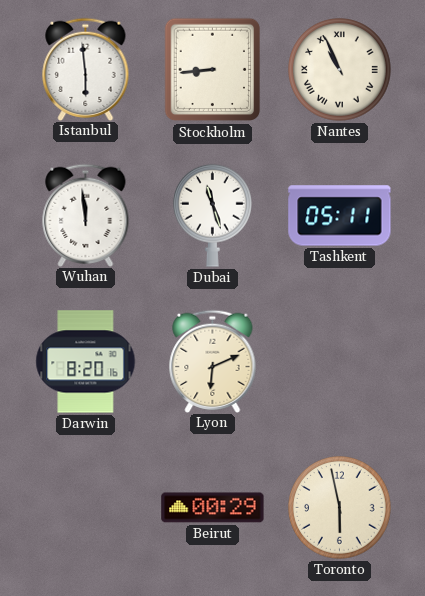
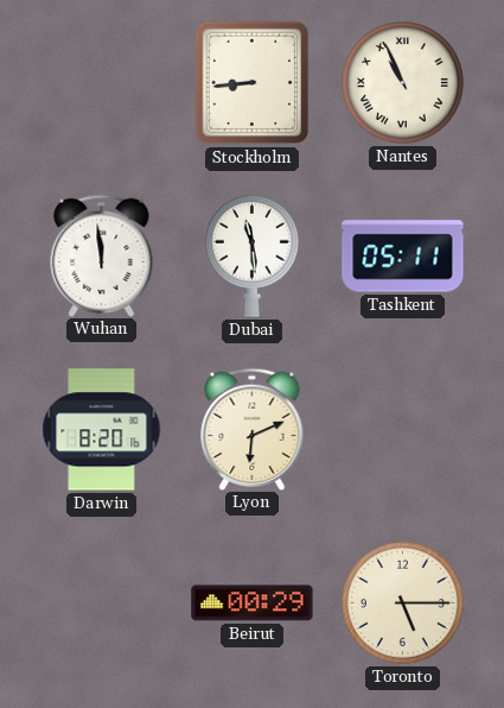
Istanbul: 5:59 -> none
Dubai: 11:27 -> 11:29
Toronto: 5:58 -> 5:15
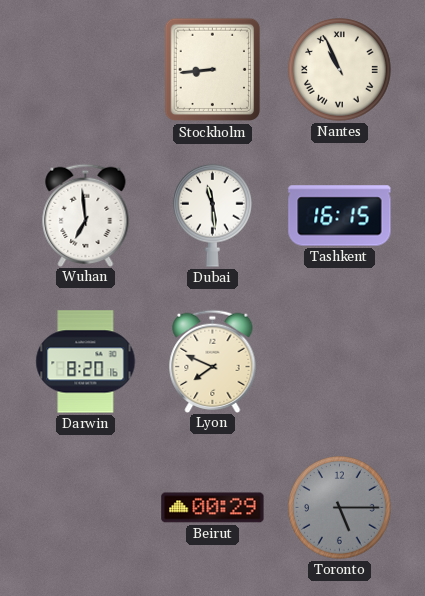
Wuhan: 11:59 -> 6:59
Tashkent: 05:11 -> 16:15
Lyon: 6:11 -> 7:49
Toronto dial: cream -> grey
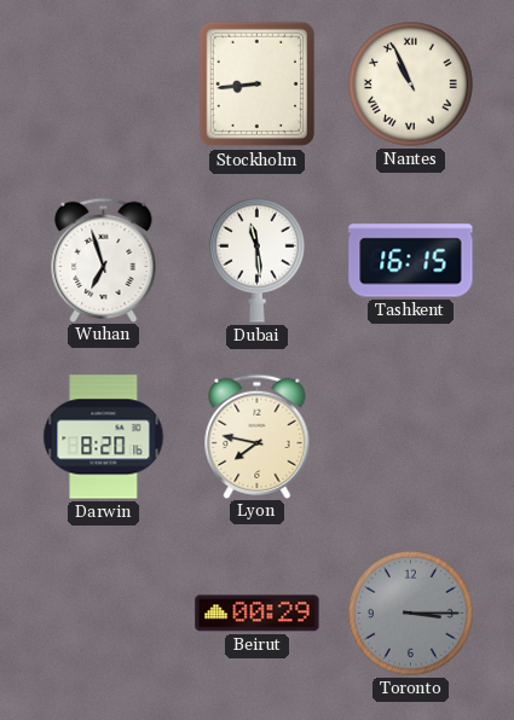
Wuhan: 6:59 -> 6:57
Lyon: 7:49 -> 7:47
Toronto: 5:15 -> 3:15
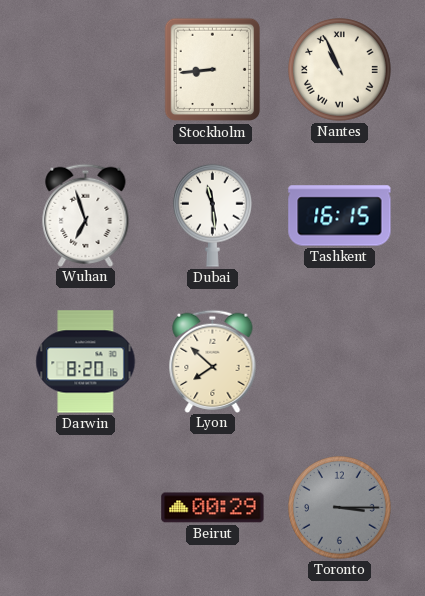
Lyon: 7:47 -> 7:52
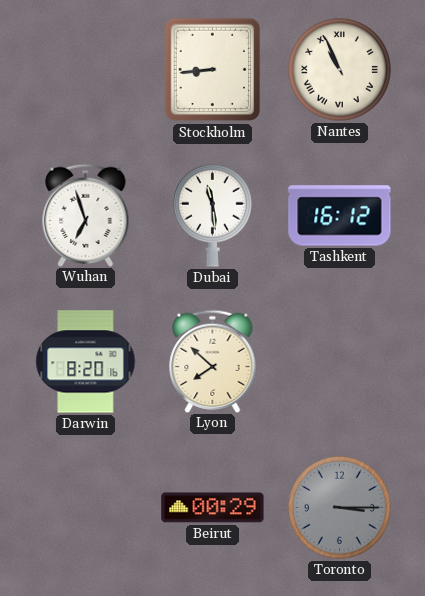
Tashkent: 16:15 -> 16:12
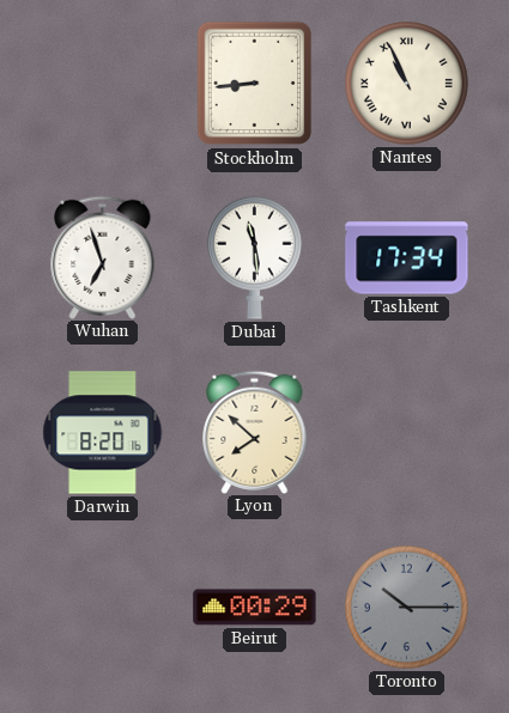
Tashkent: 16:12 -> 17:34
Toronto: 3:15 -> 10:15
